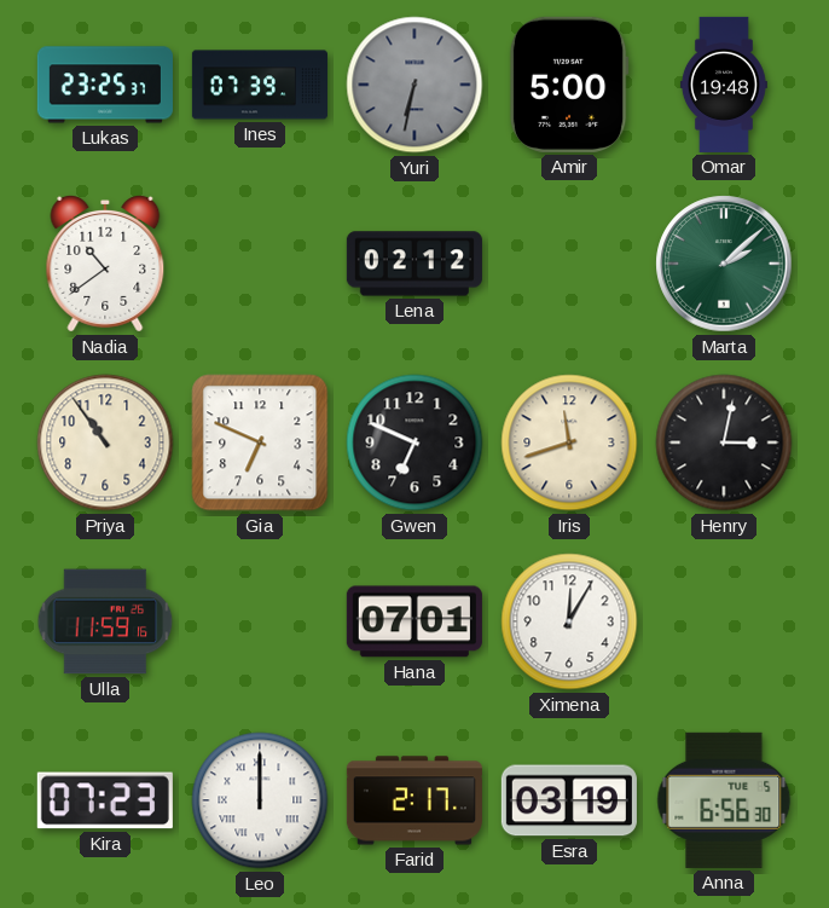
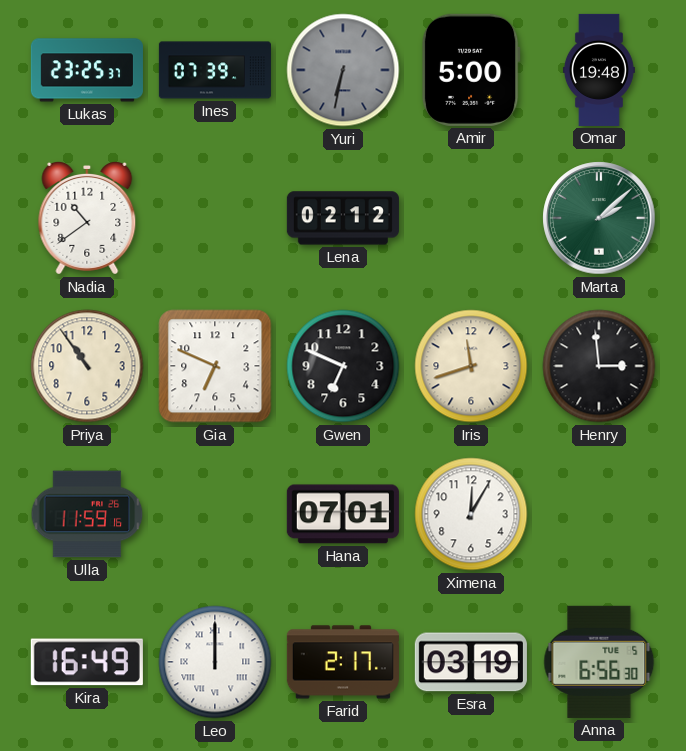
Henry: 3:02 -> 2:59
Kira: 07:23 -> 16:49
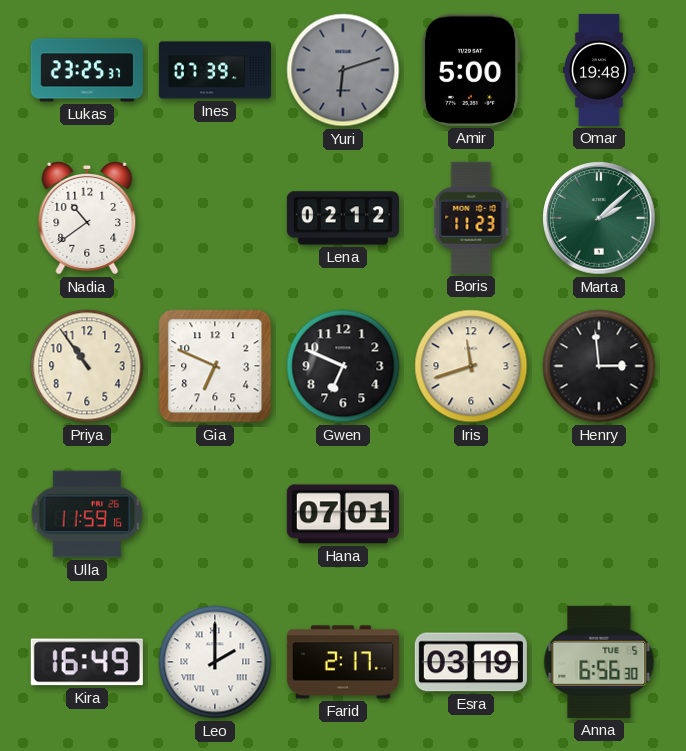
Yuri: 6:32 -> 6:12
Boris: none -> 11:23
Ximena: 12:05 -> none
Leo: 12:00 -> 2:00
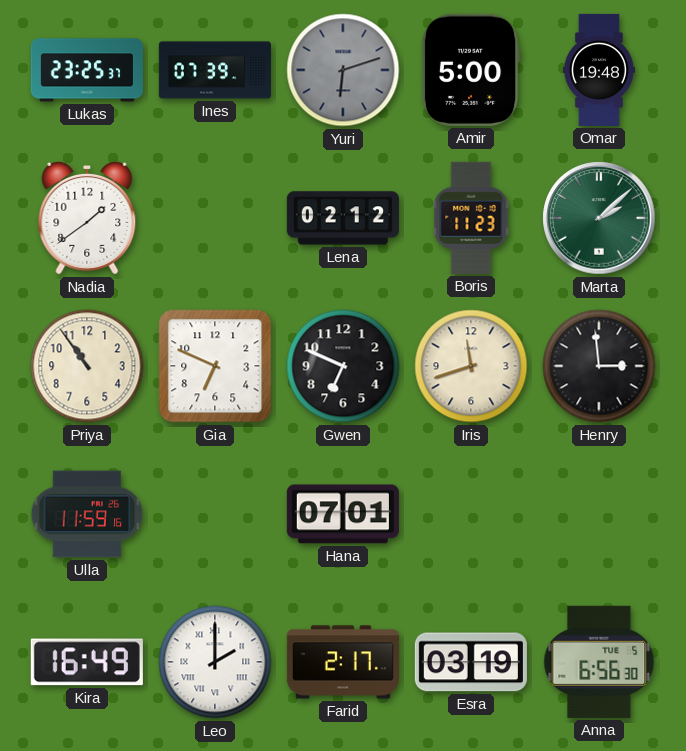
Nadia: 10:39 -> 1:39
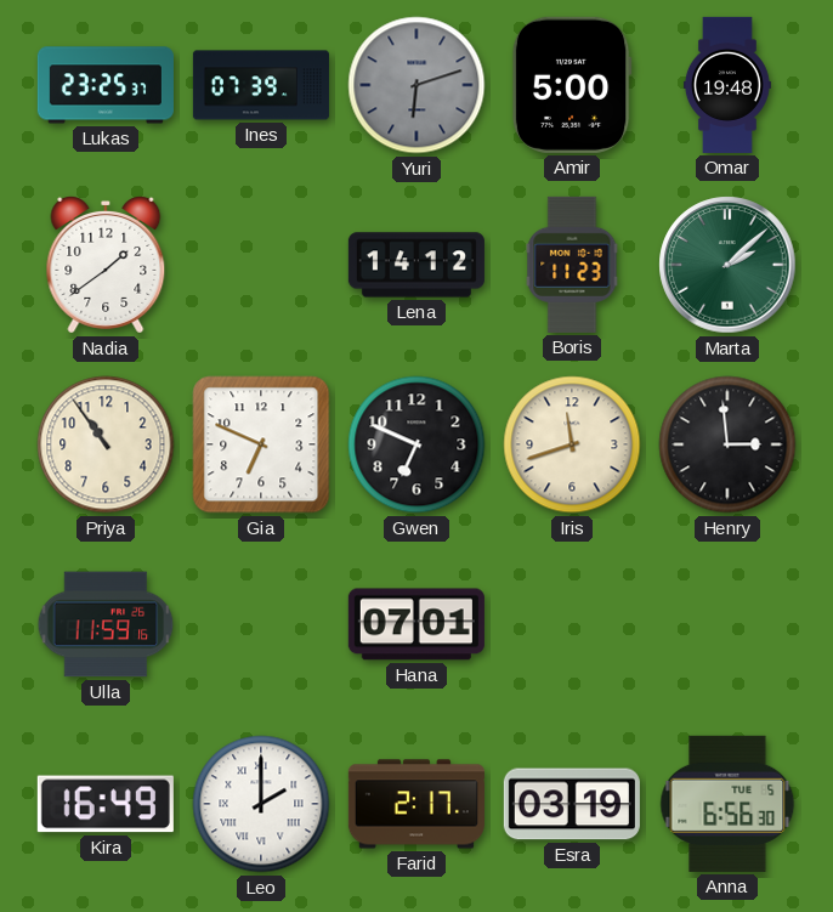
Lena: 02:12 -> 14:12
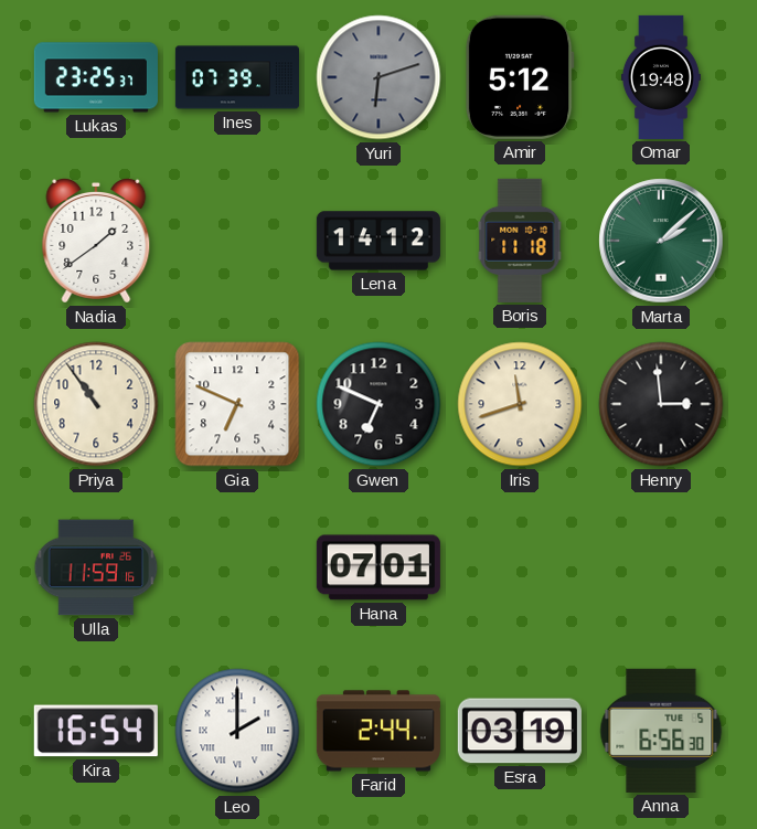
Amir: 5:00 -> 5:12
Boris: 11:23 -> 11:18
Kira: 16:49 -> 16:54
Farid: 2:17 -> 2:44
